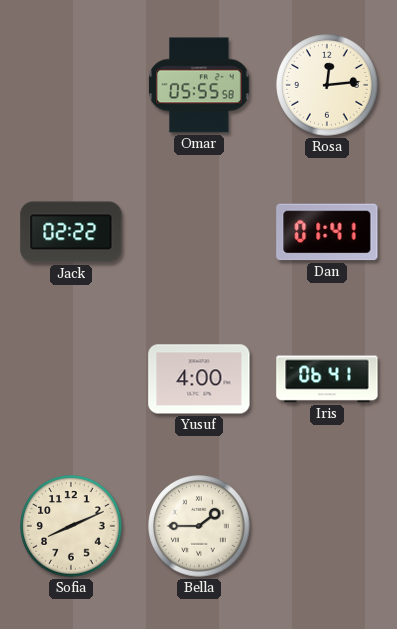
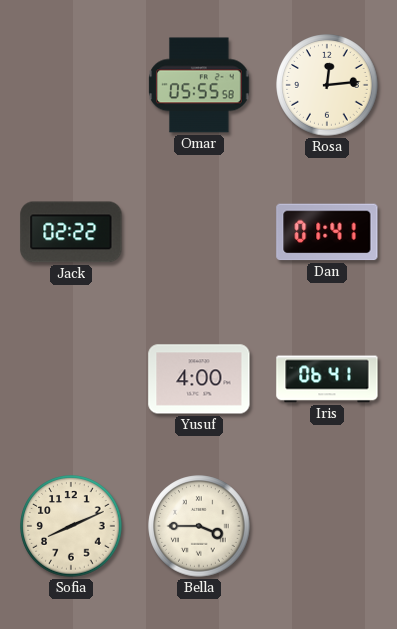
Bella: 1:45 -> 3:45
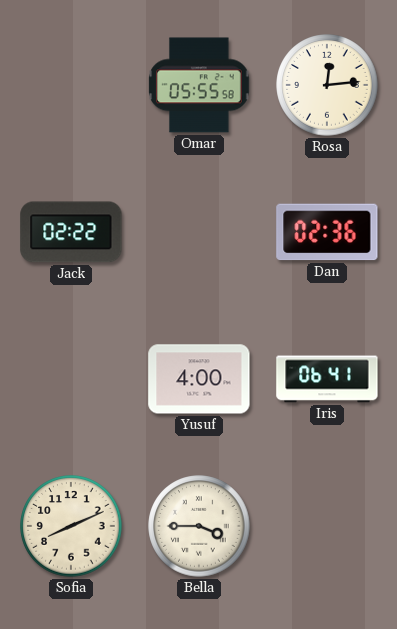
Dan: 01:41 -> 02:36
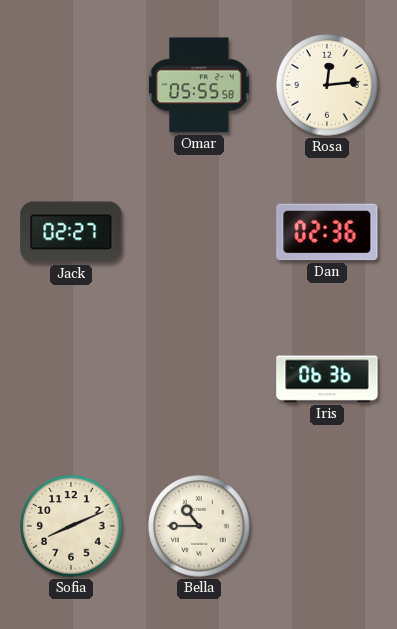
Jack: 02:22 -> 02:27
Yusuf: 4:00 -> none
Iris: 06:41 -> 06:36
Bella: 3:45 -> 10:45
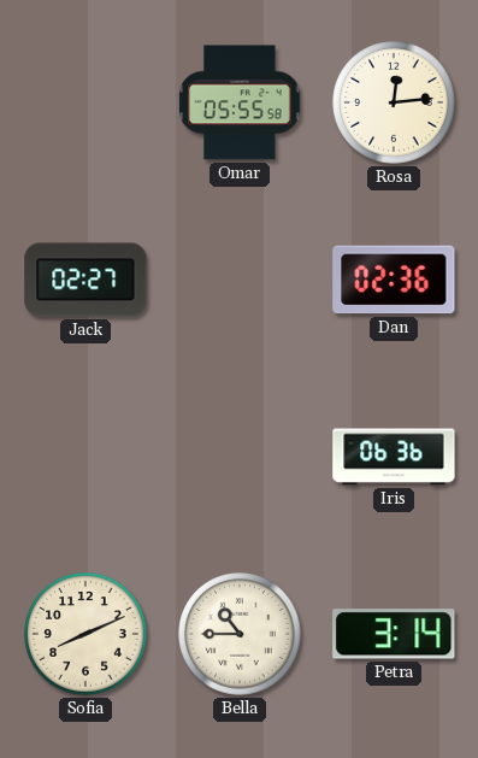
Petra: none -> 3:14
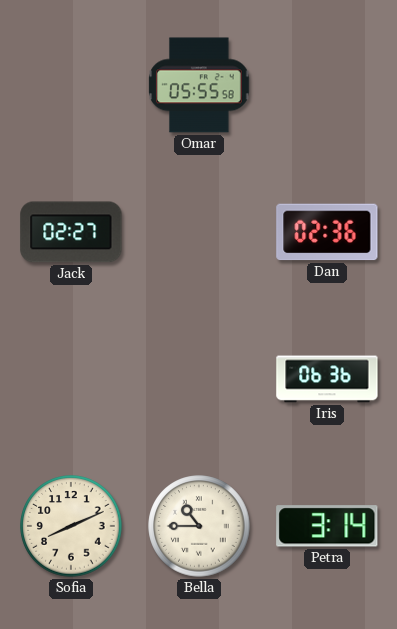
Rosa: 12:14 -> none
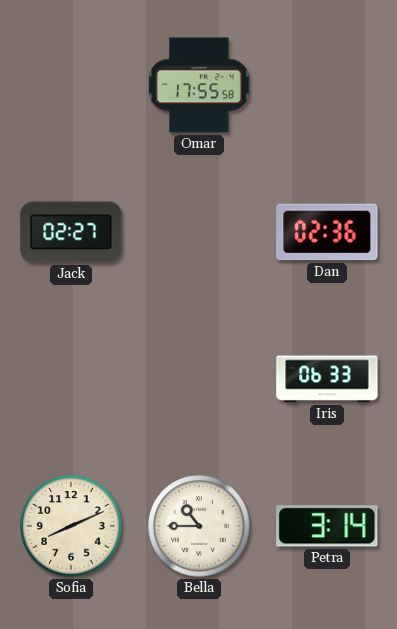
Omar: 05:55 -> 17:55
Iris: 06:36 -> 06:33
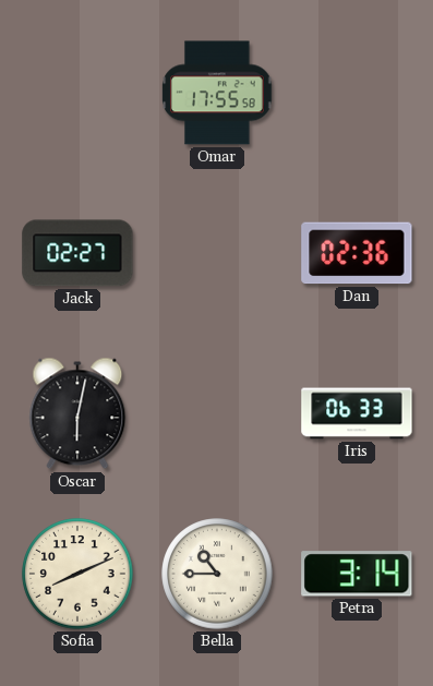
Oscar: none -> 6:02
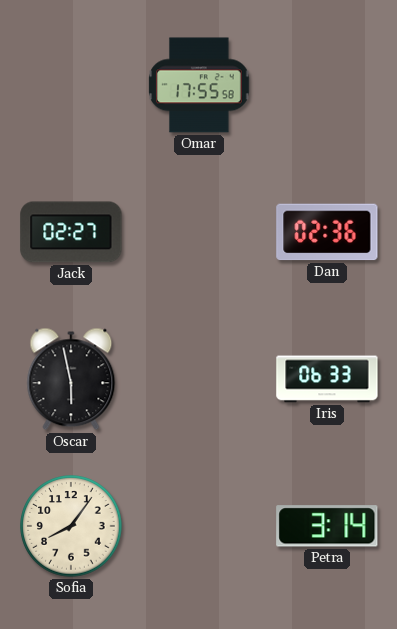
Oscar: 6:02 -> 5:58
Sofia: 8:11 -> 8:06
Bella: 10:45 -> none
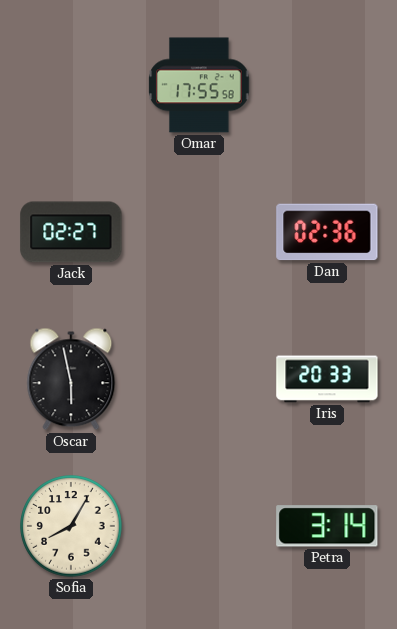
Iris: 06:33 -> 20:33
Sofia: 8:06 -> 8:05
